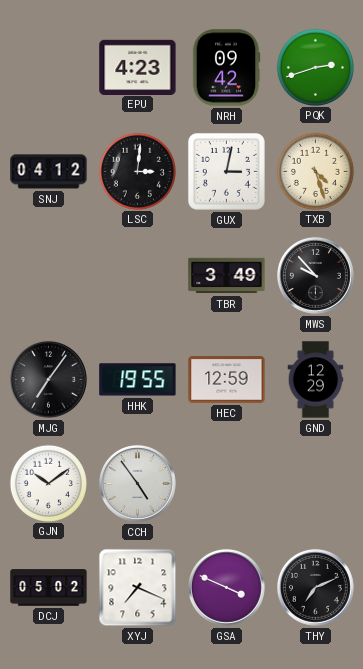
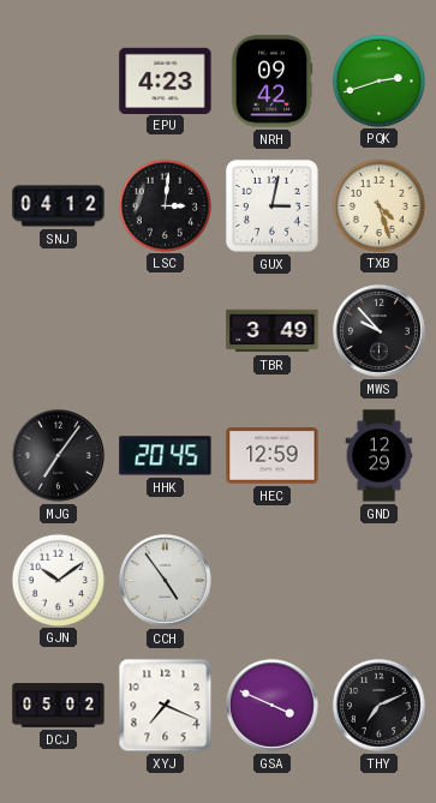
HHK: 19:55 -> 20:45
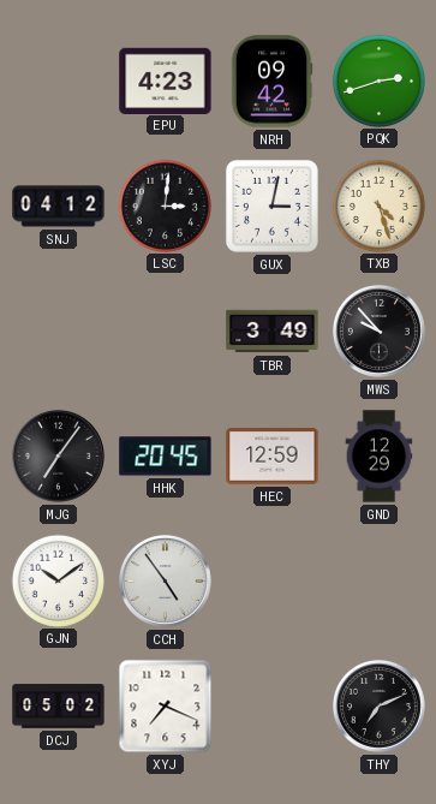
GSA: 3:49 -> none
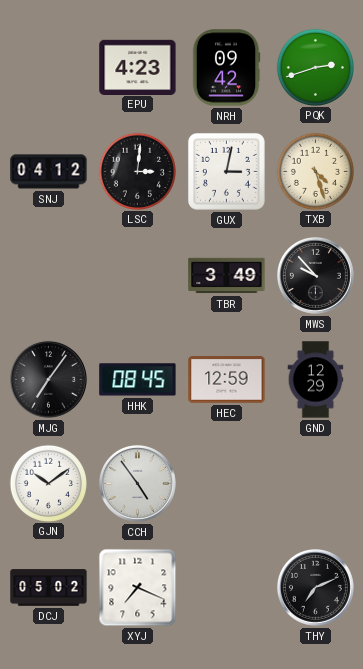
HHK: 20:45 -> 08:45
